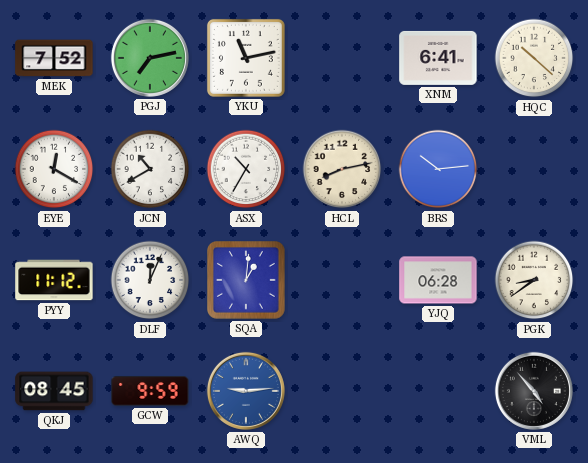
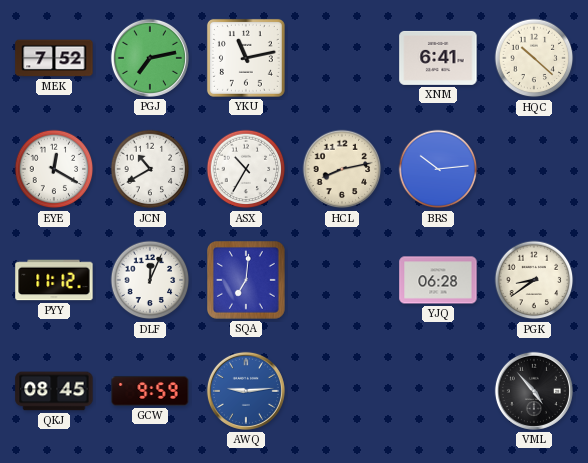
SQA: 1:01 -> 7:01
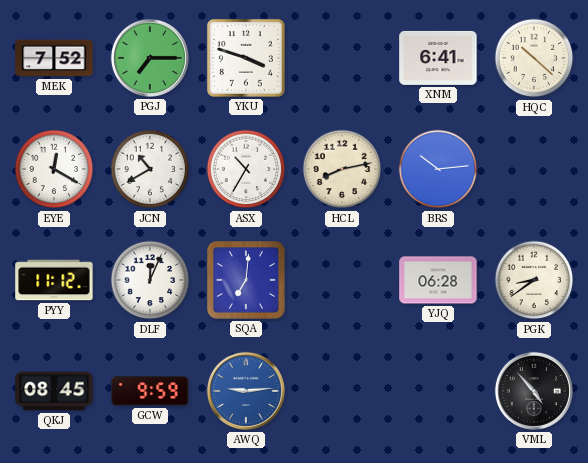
PGJ: 7:13 -> 7:15
YKU: 11:13 -> 3:48
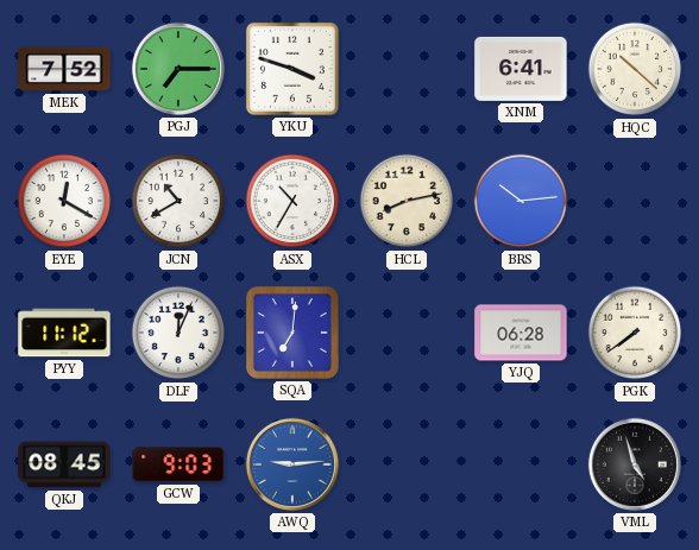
PGK: 8:39 -> 7:39
GCW: 9:59 -> 9:03
VML: 4:53 -> 4:57
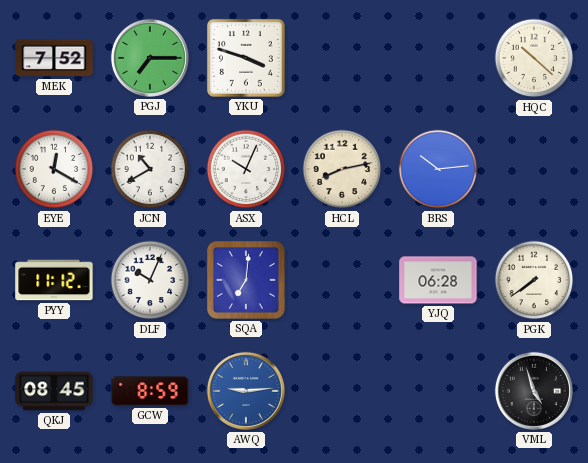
XNM: 6:41 -> none
ASX: 10:35 -> 10:04
DLF: 12:04 -> 10:04
GCW: 9:03 -> 8:59
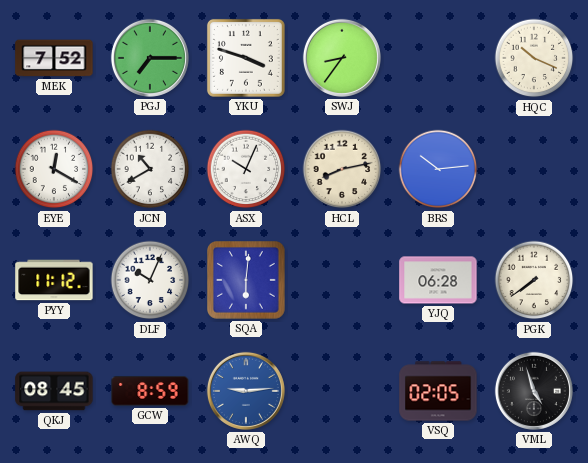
SWJ: none -> 8:36
HQC: 10:22 -> 10:19
SQA: 7:01 -> 6:01
VSQ: none -> 02:05
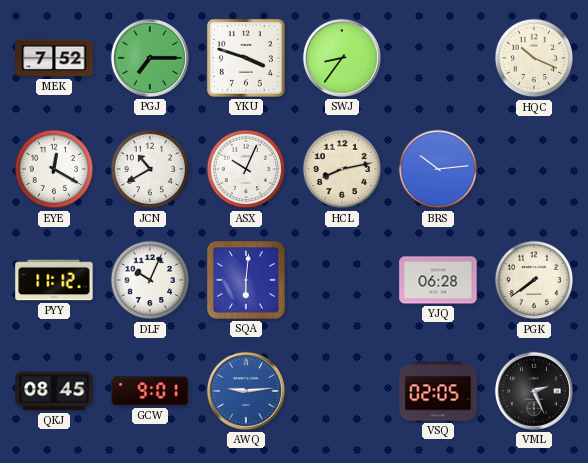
GCW: 8:59 -> 9:01
VML: 4:57 -> 2:26
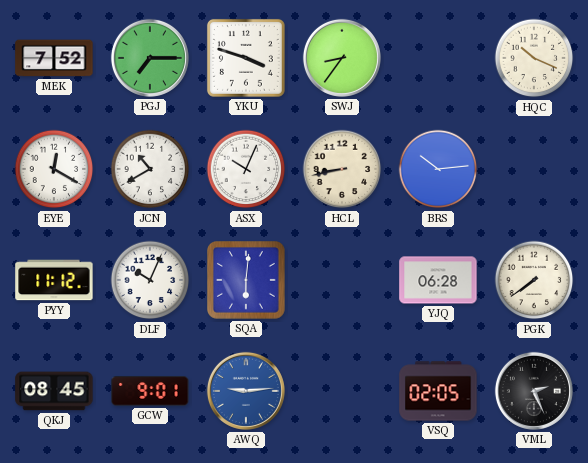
HCL: 8:13 -> 8:43
